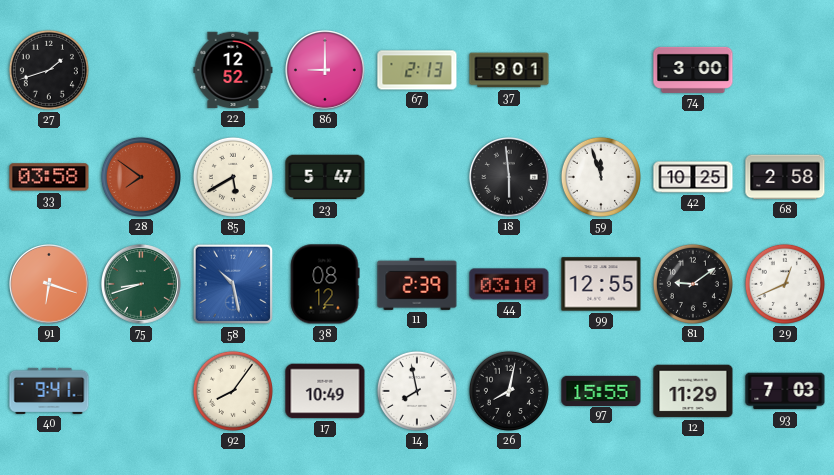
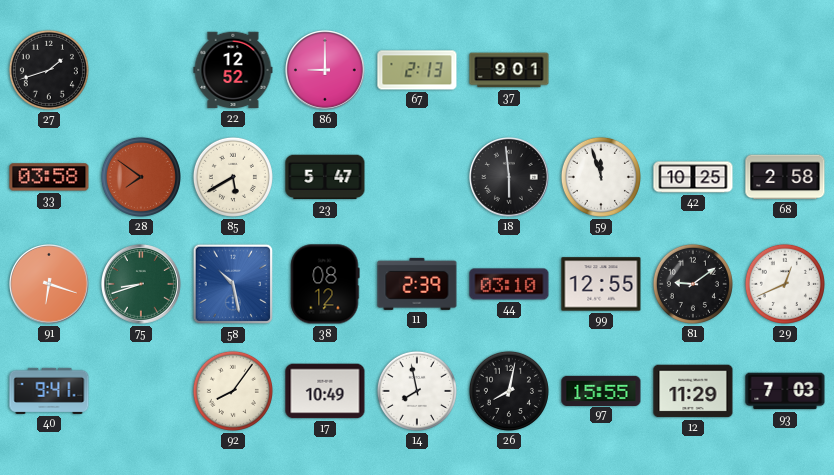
74: 3:00 -> none
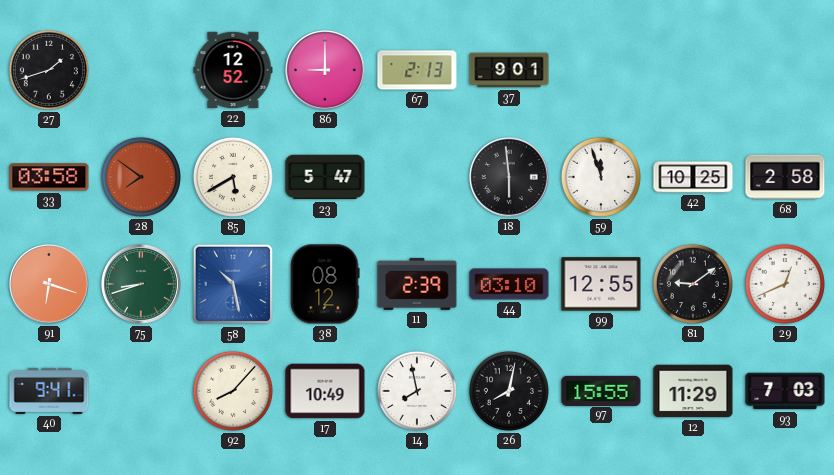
92: 8:06 -> 8:07
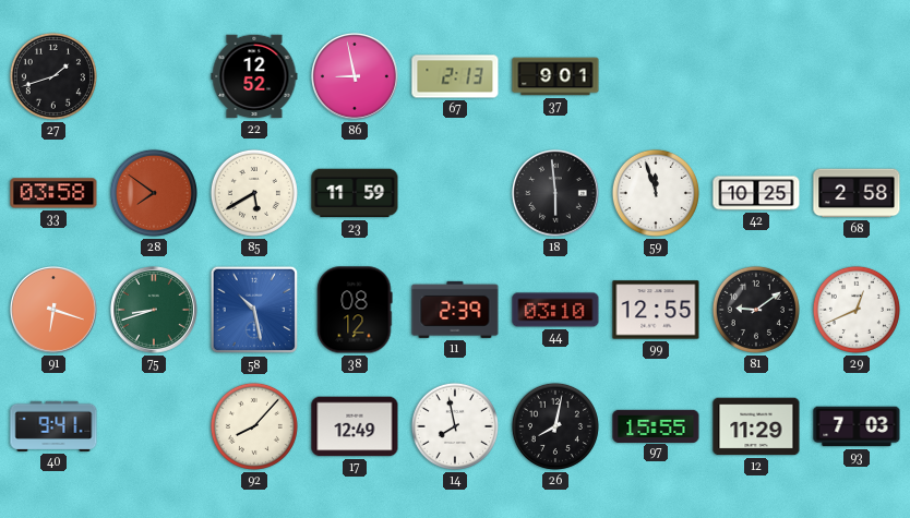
86: 9:00 -> 8:58
23: 5:47 -> 11:59
17: 10:49 -> 12:49
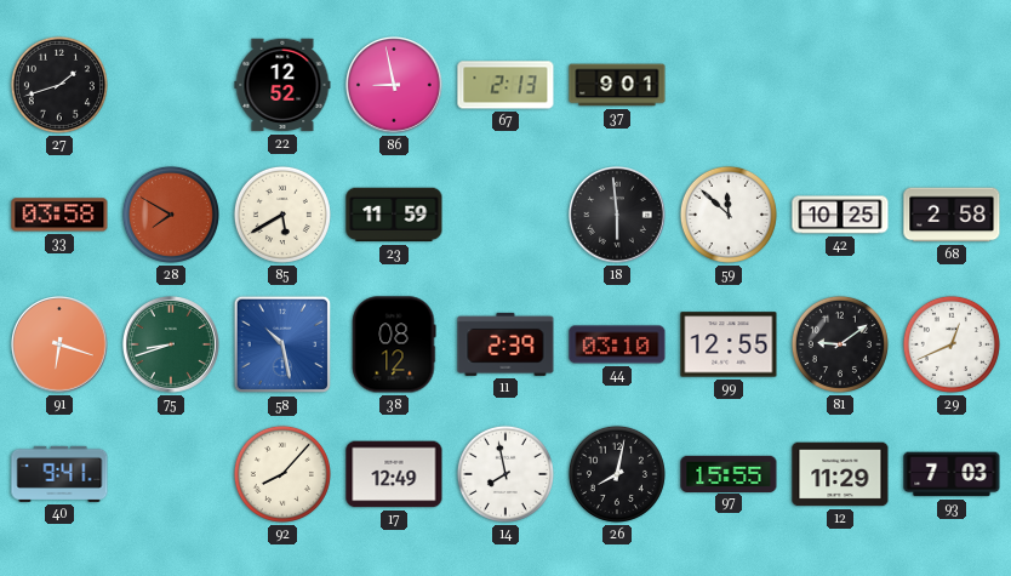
28: 7:51 -> 7:50
59: 11:57 -> 11:52
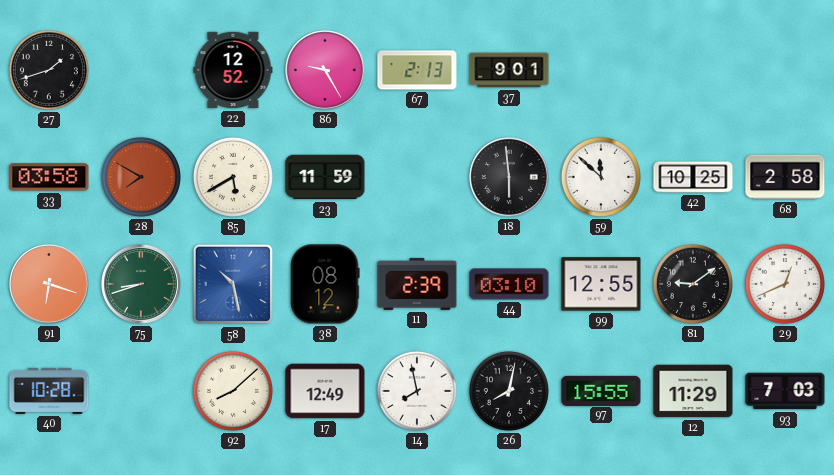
86: 8:58 -> 9:25
40: 9:41 -> 10:28
92: 8:07 -> 8:08
